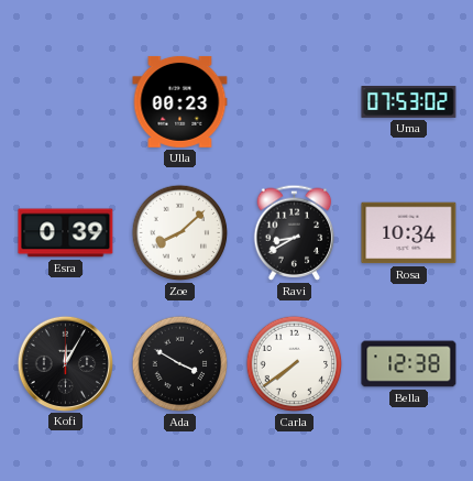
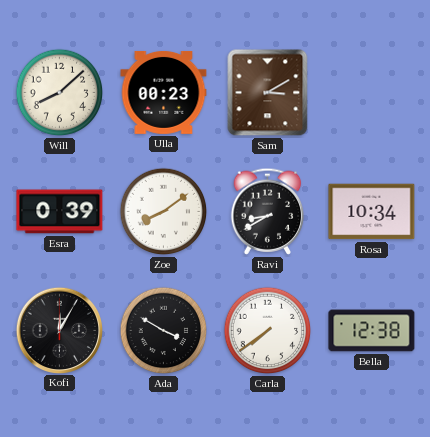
Will: none -> 8:08
Sam: none -> 3:10
Uma: 07:53 -> none
Zoe: 8:08 -> 8:09
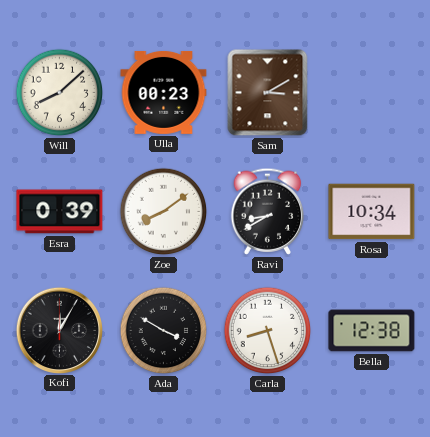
Carla: 7:39 -> 8:27
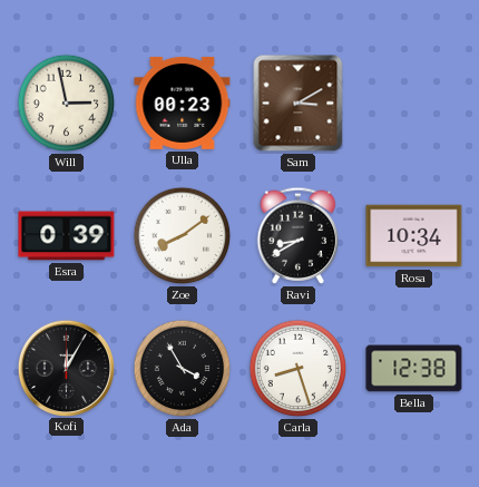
Will: 8:08 -> 2:58
Ada: 3:50 -> 3:55
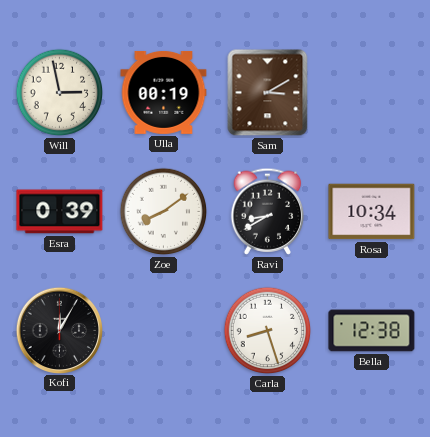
Ulla: 00:23 -> 00:19
Ada: 3:55 -> none
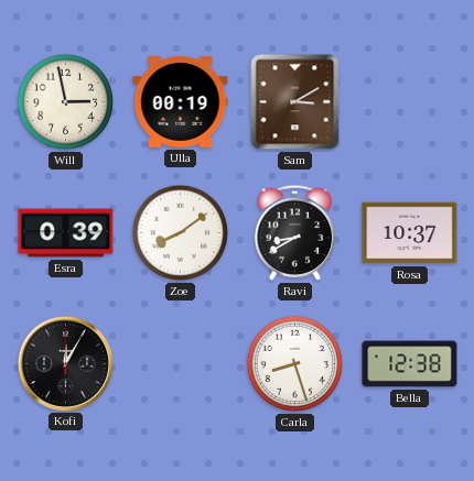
Rosa: 10:34 -> 10:37
